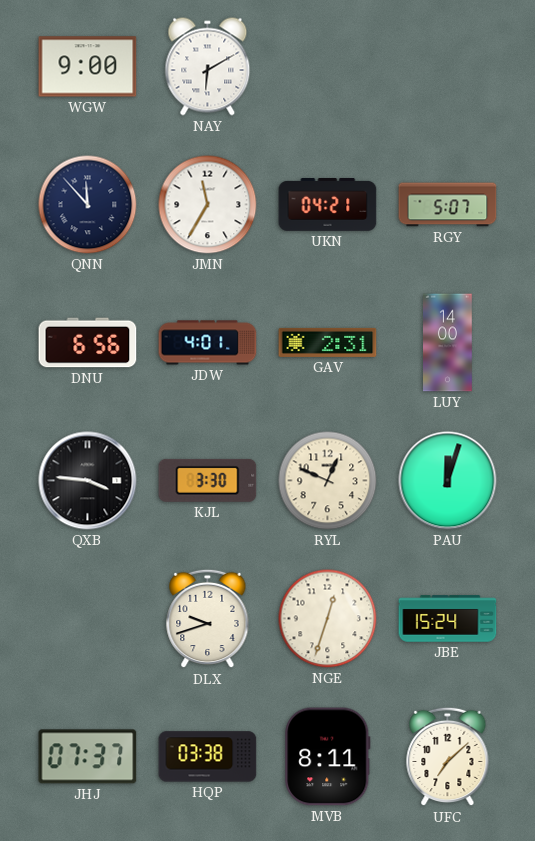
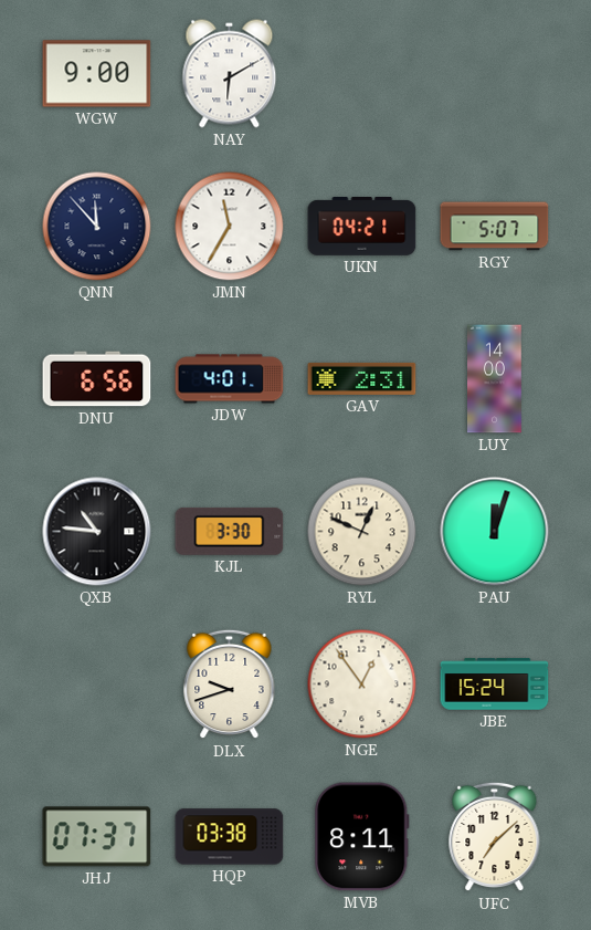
QXB: 3:46 -> 10:46
NGE: 12:33 -> 12:54
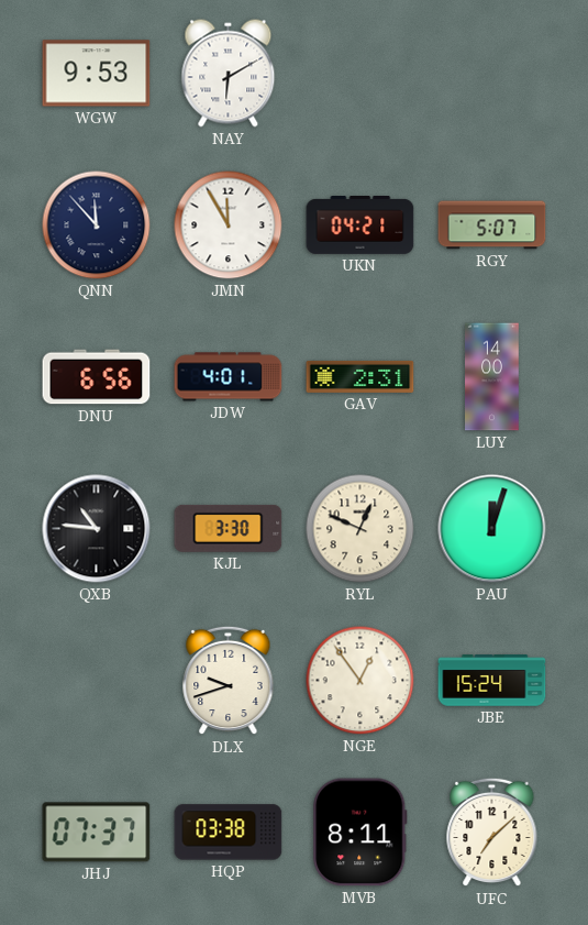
WGW: 9:00 -> 9:53
JMN: 11:35 -> 11:55
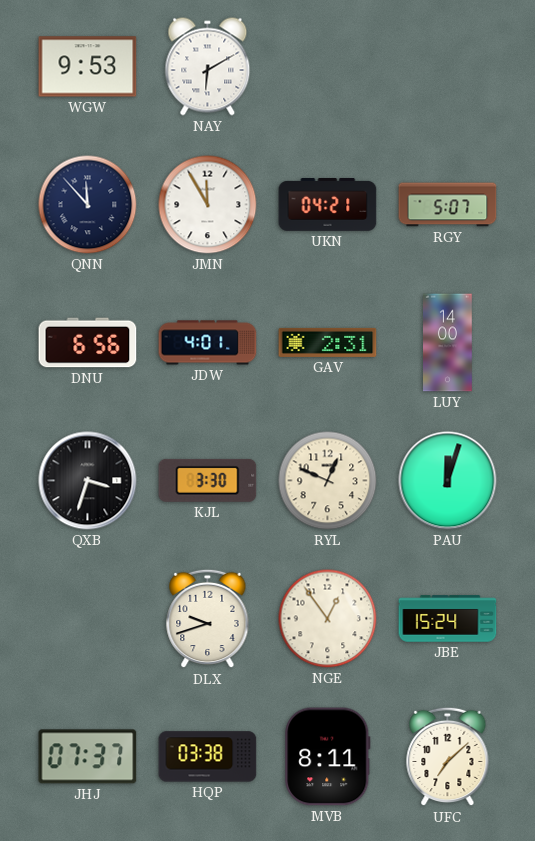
QXB: 10:46 -> 3:33
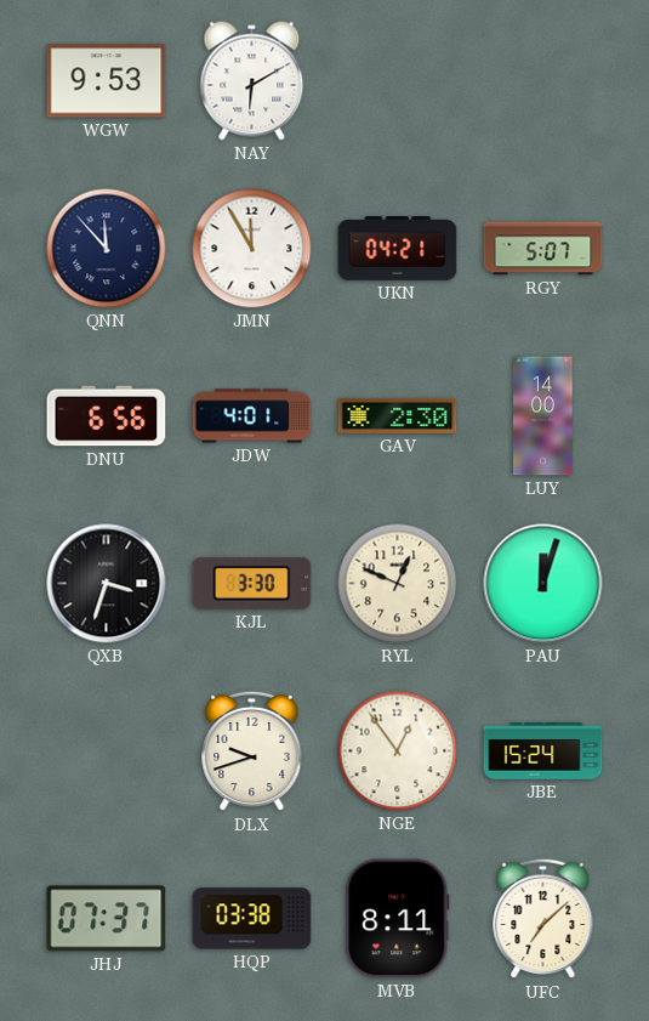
GAV: 2:31 -> 2:30
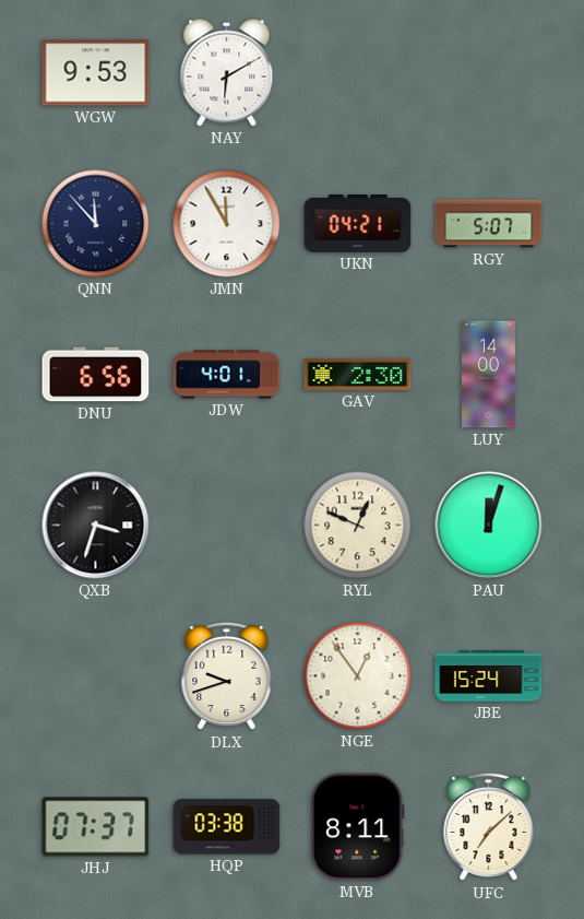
KJL: 3:30 -> none
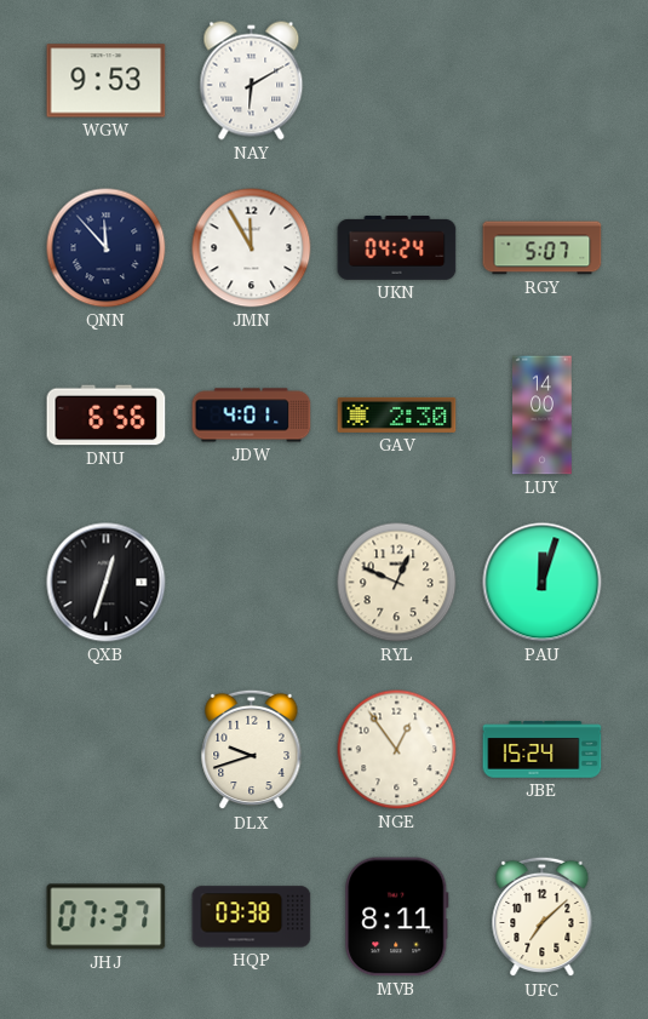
UKN: 04:21 -> 04:24
QXB: 3:33 -> 12:33
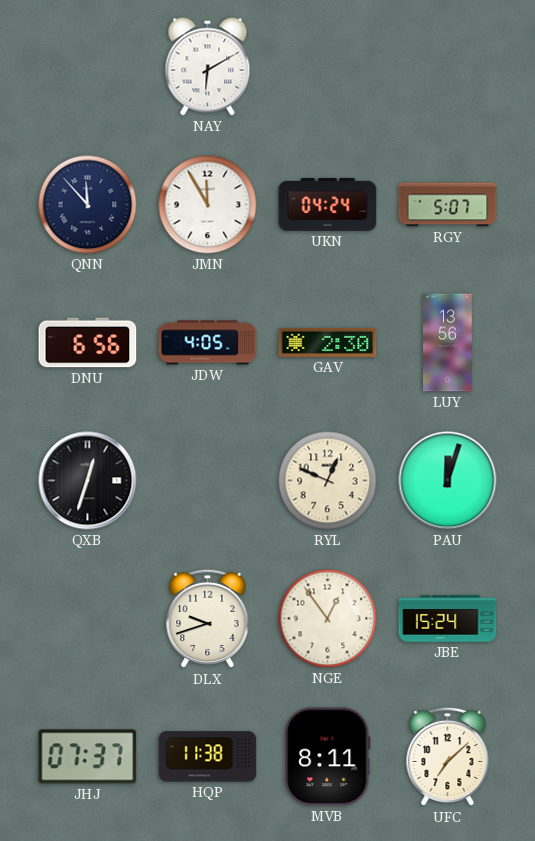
WGW: 9:53 -> none
JDW: 4:01 -> 4:05
LUY: 14:00 -> 13:56
HQP: 03:38 -> 11:38
